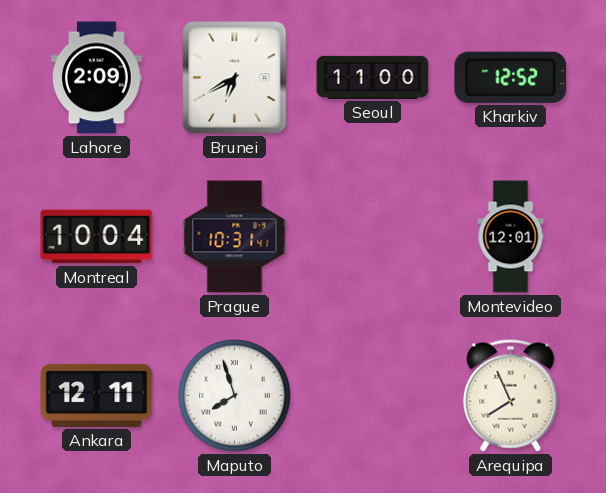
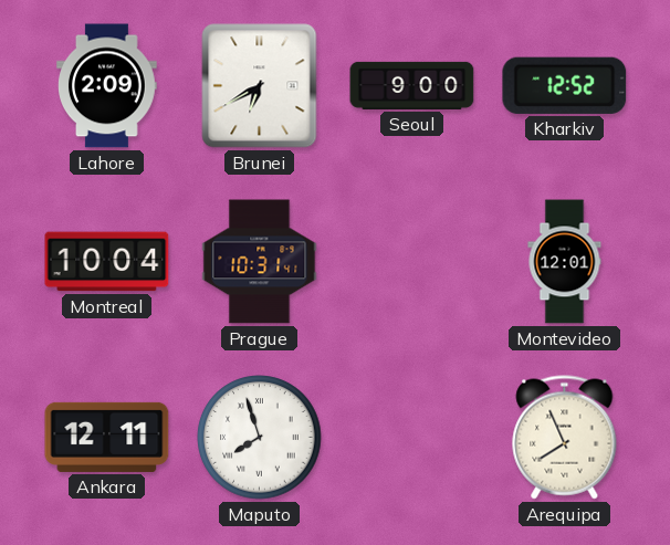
Seoul: 11:00 -> 9:00
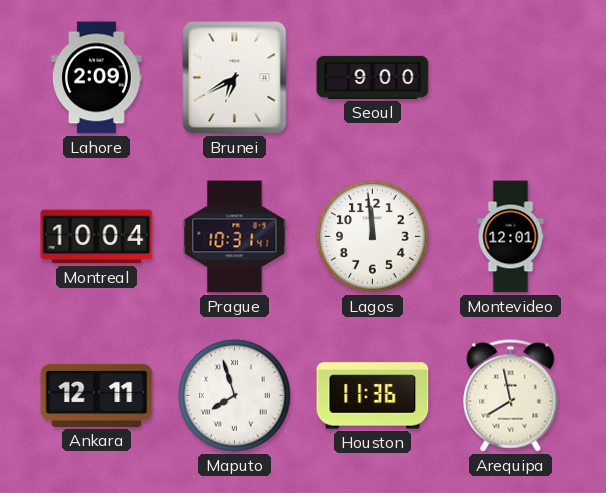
Kharkiv: 12:52 -> none
Lagos: none -> 11:59
Houston: none -> 11:36
Arequipa: 7:56 -> 7:58
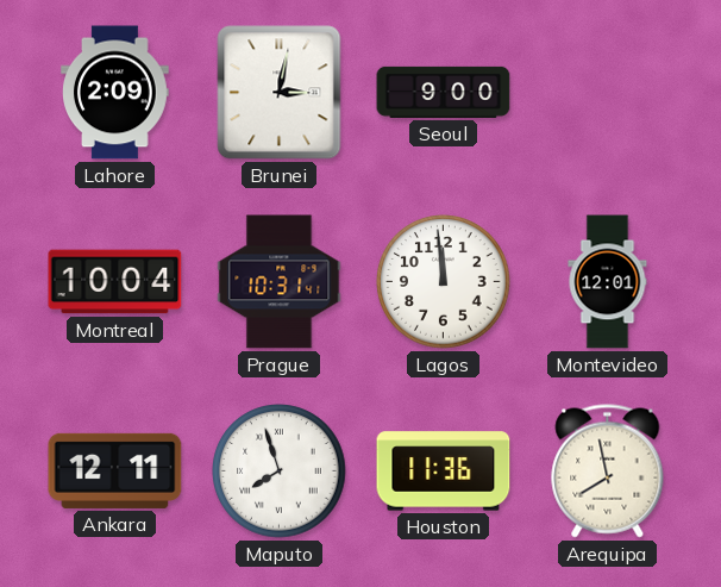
Brunei: 6:40 -> 3:02
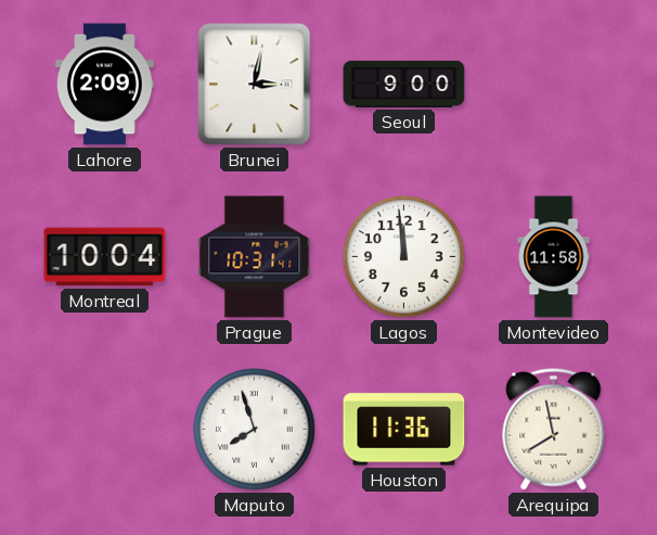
Montevideo: 12:01 -> 11:58
Ankara: 12:11 -> none
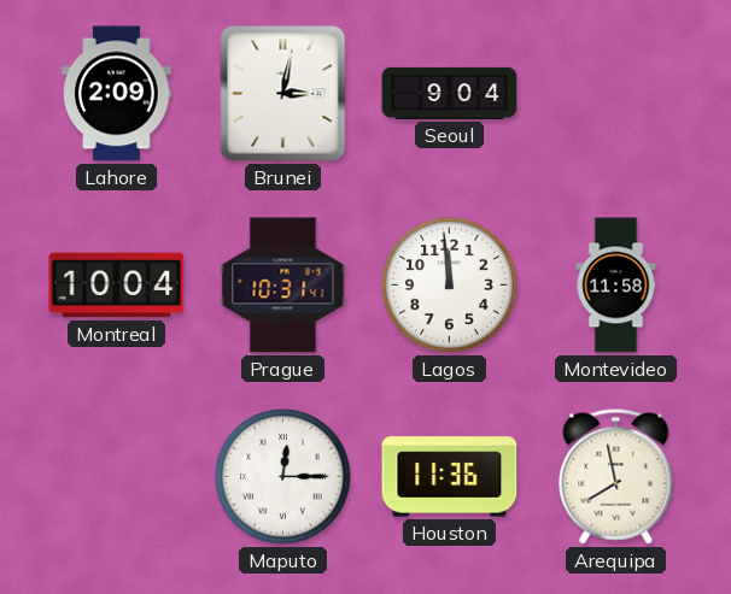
Seoul: 9:00 -> 9:04
Maputo: 7:57 -> 12:15
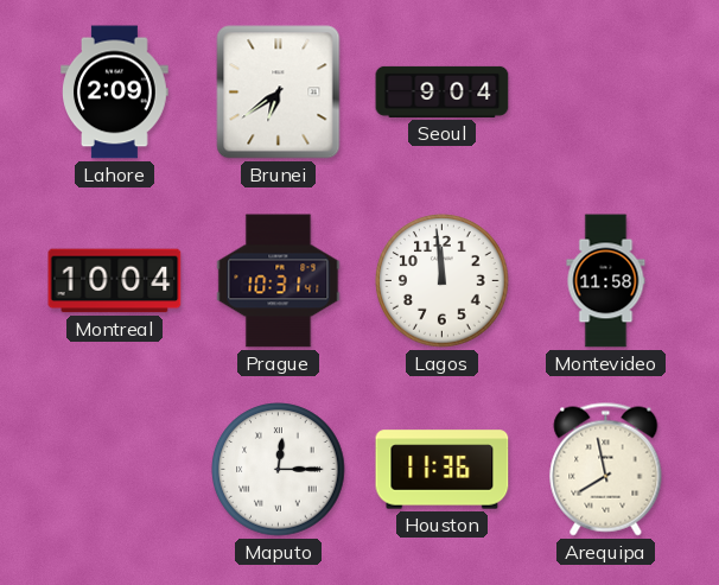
Brunei: 3:02 -> 6:39
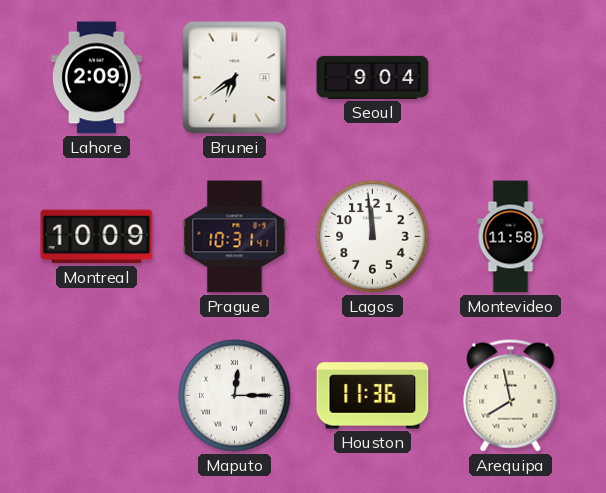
Montreal: 10:04 -> 10:09
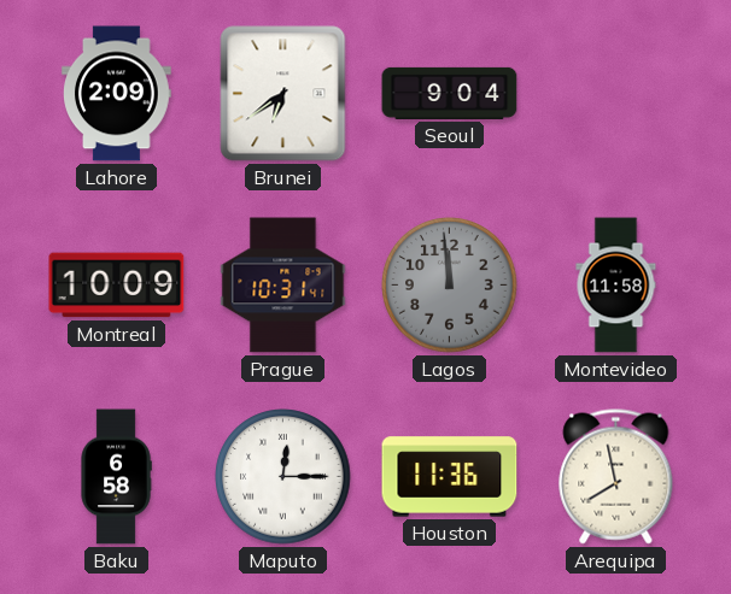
Lagos dial: white -> grey
Baku: none -> 6:58
